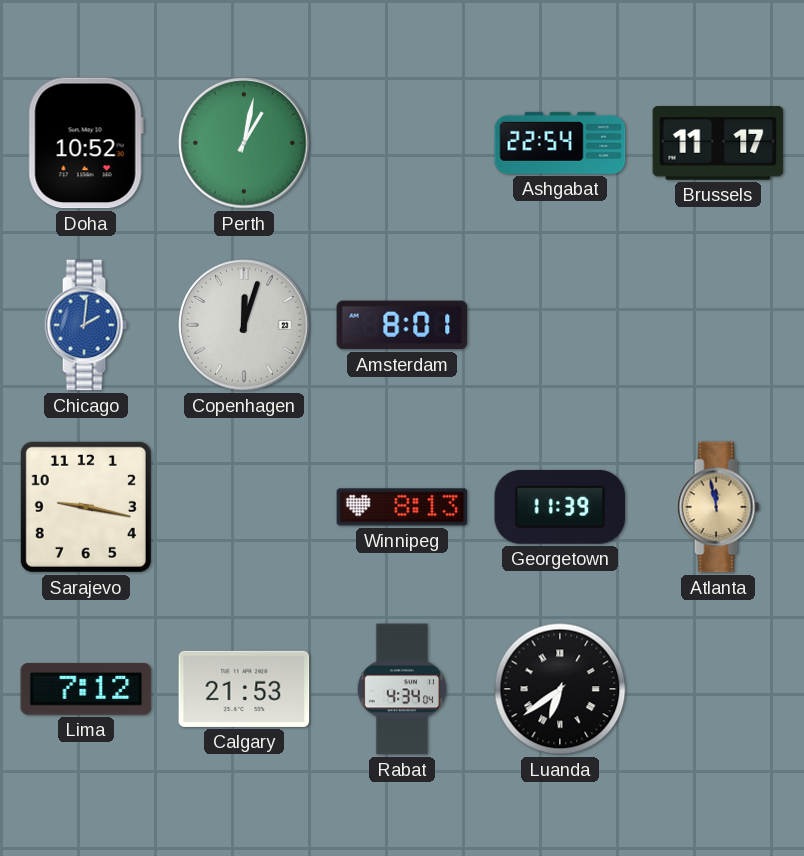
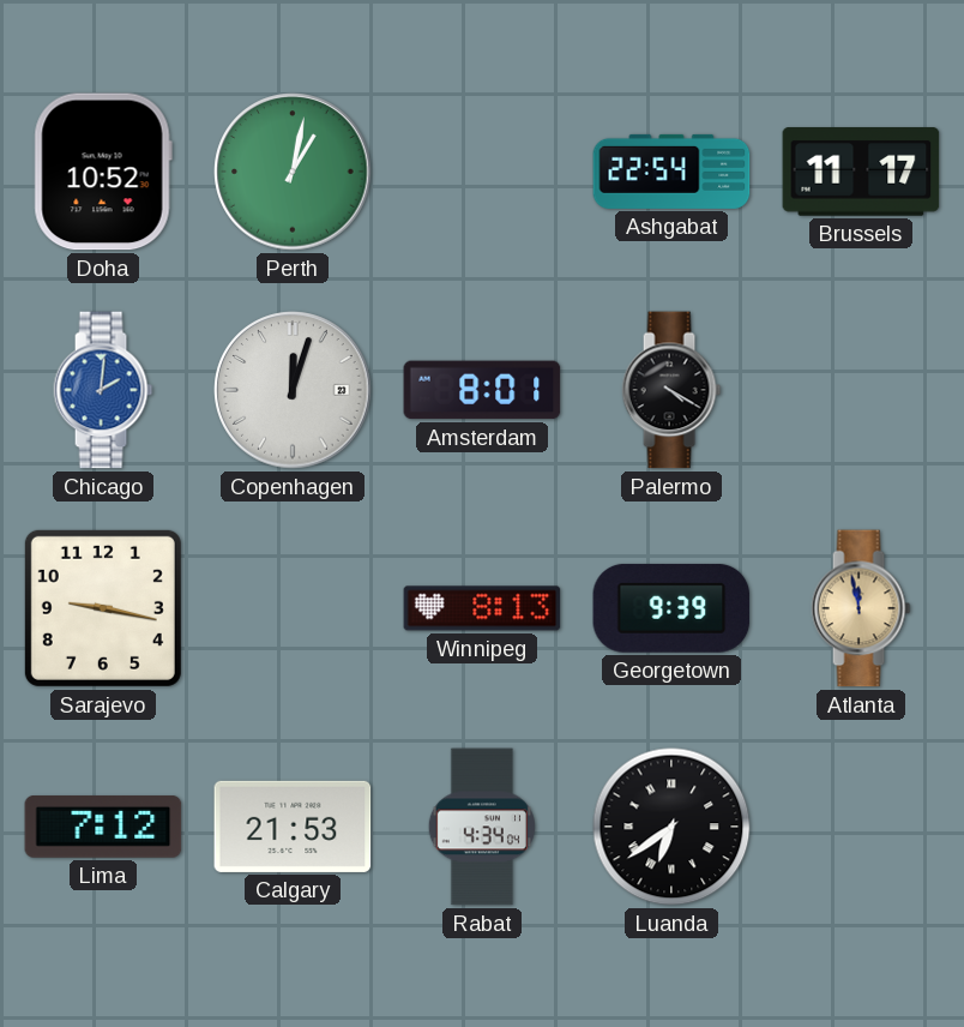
Palermo: none -> 4:20
Georgetown: 11:39 -> 9:39
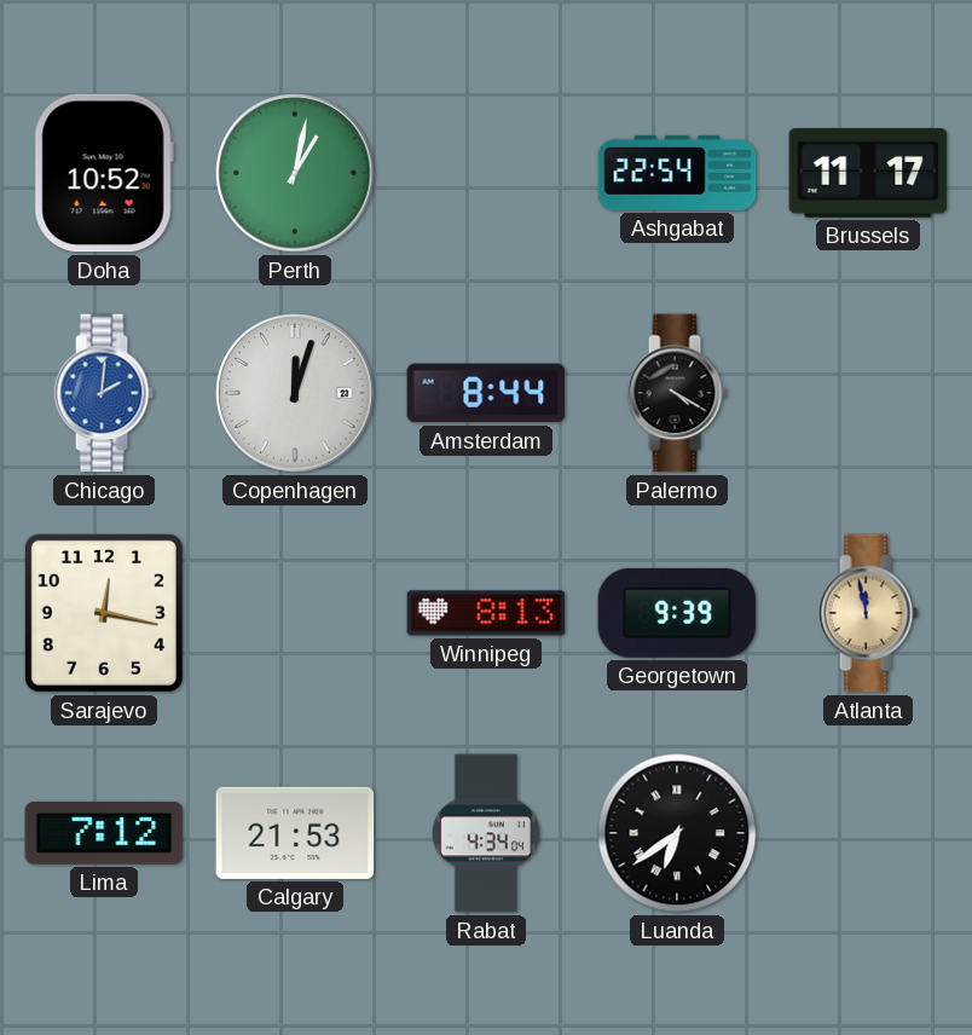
Amsterdam: 8:01 -> 8:44
Sarajevo: 9:17 -> 12:17
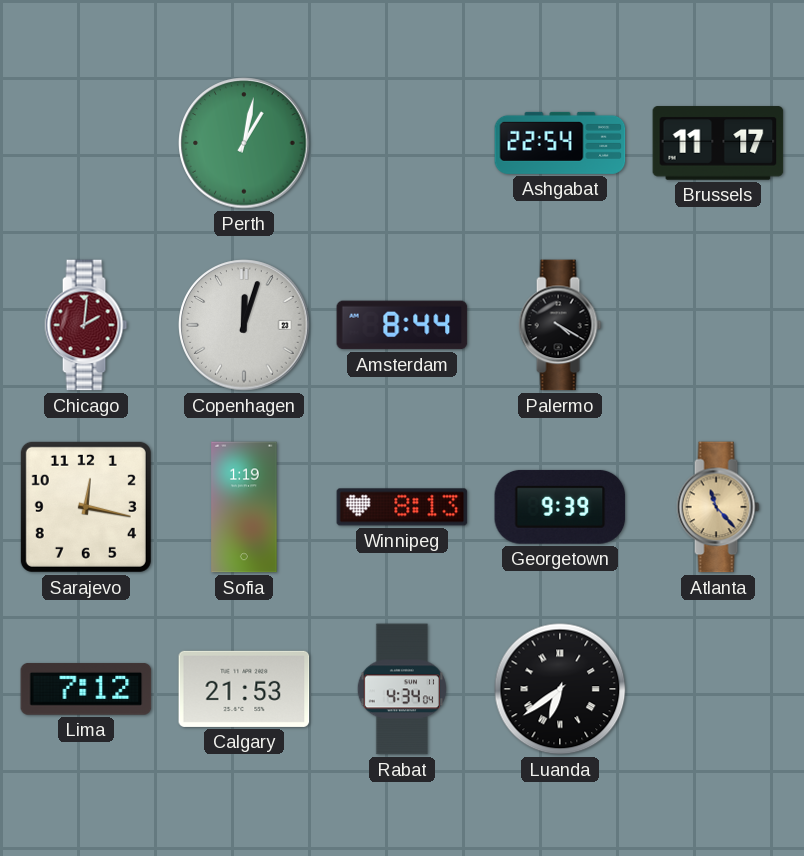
Doha: 10:52 -> none
Chicago dial: blue -> burgundy
Sofia: none -> 1:19
Atlanta: 11:58 -> 11:23
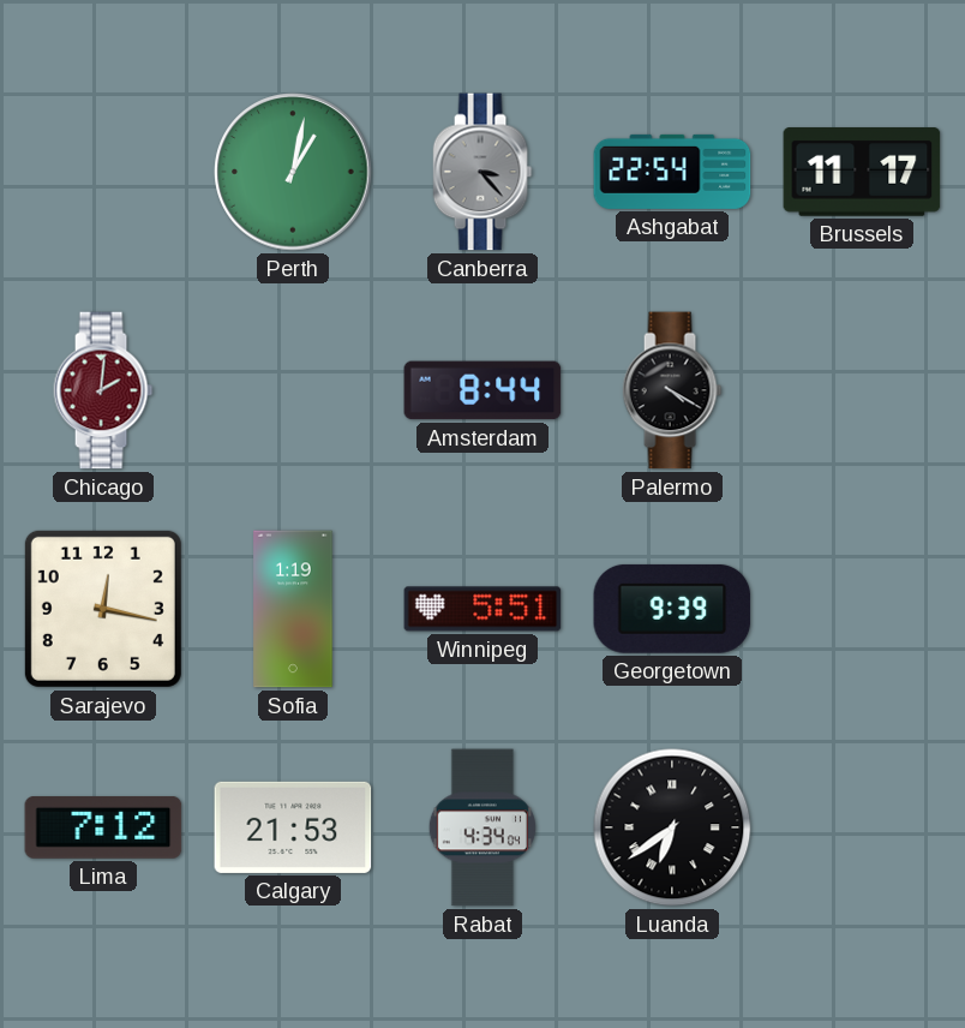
Canberra: none -> 3:23
Copenhagen: 12:03 -> none
Winnipeg: 8:13 -> 5:51
Atlanta: 11:23 -> none
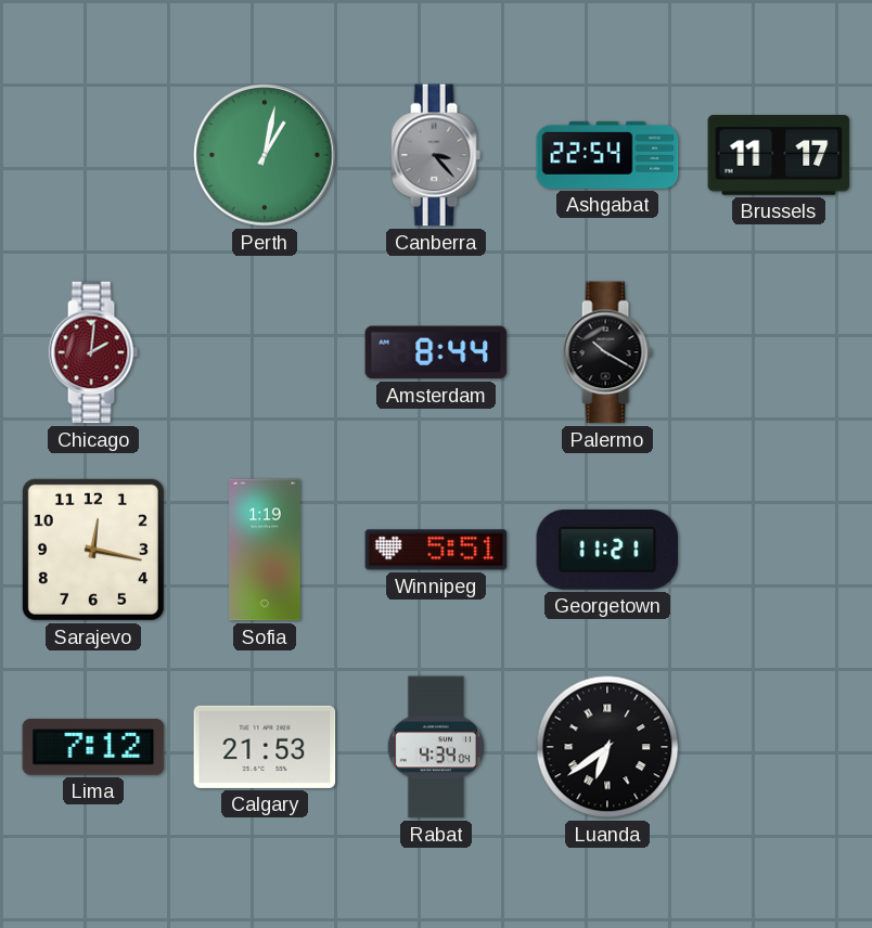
Palermo: 4:20 -> 10:20
Georgetown: 9:39 -> 11:21
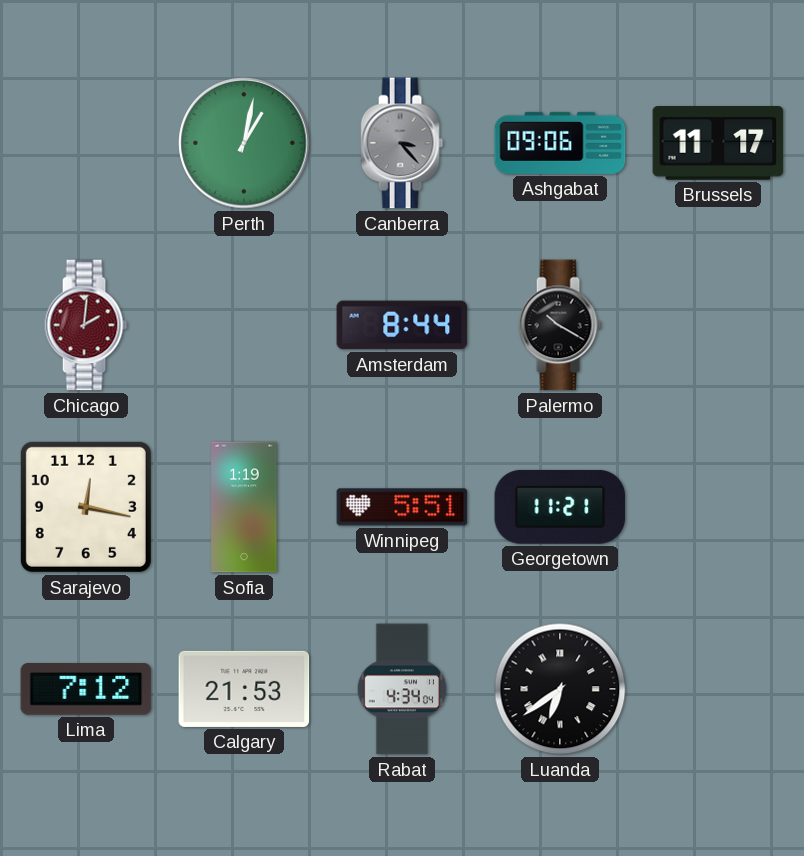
Ashgabat: 22:54 -> 09:06
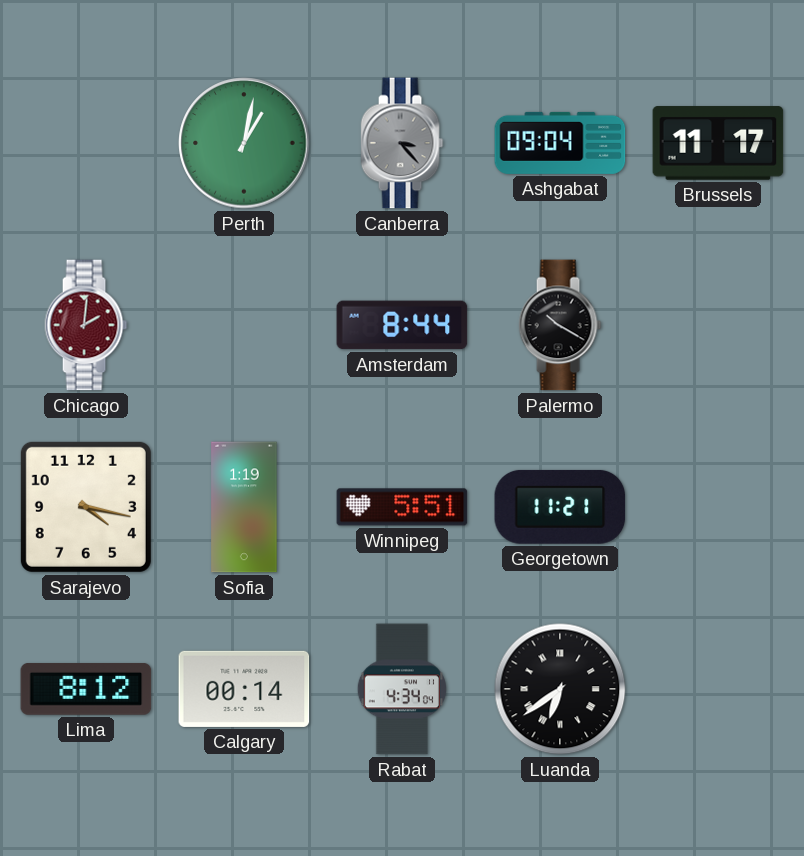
Ashgabat: 09:06 -> 09:04
Sarajevo: 12:17 -> 4:17
Lima: 7:12 -> 8:12
Calgary: 21:53 -> 00:14
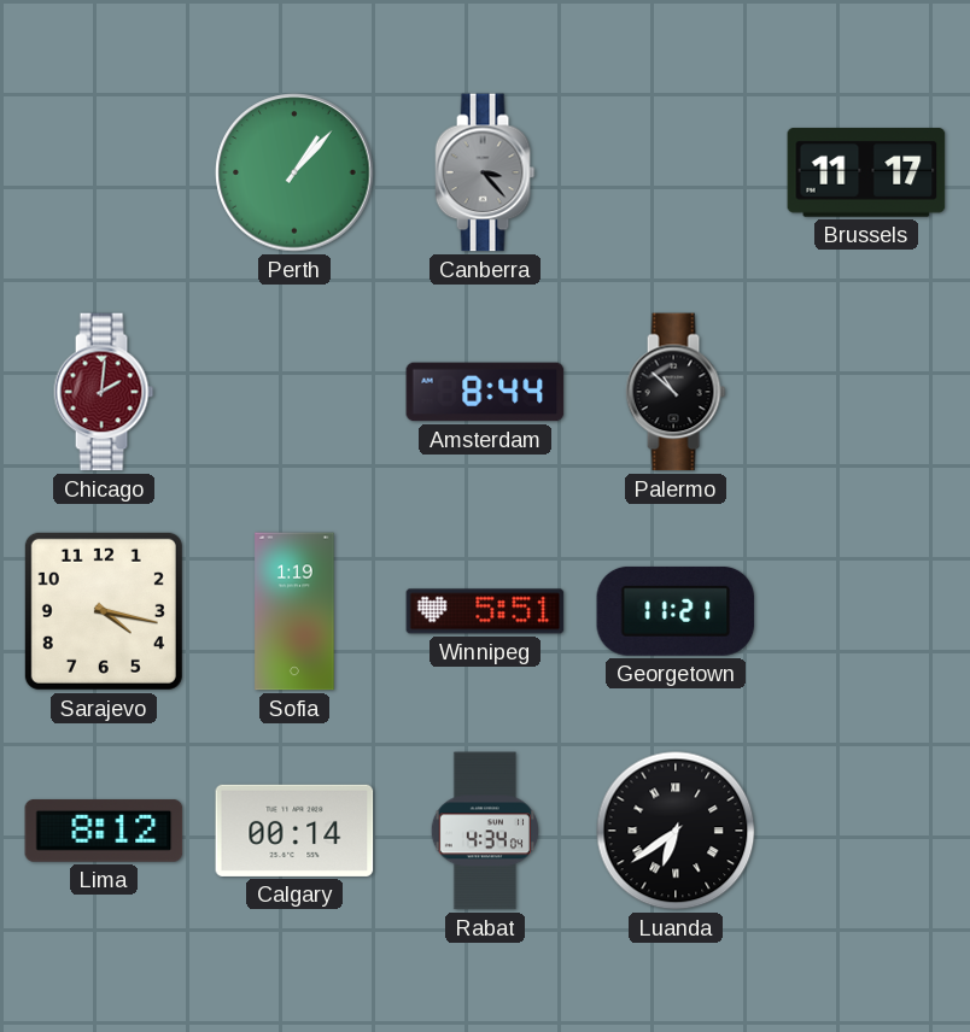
Perth: 1:02 -> 1:07
Ashgabat: 09:04 -> none
Palermo: 10:20 -> 10:52
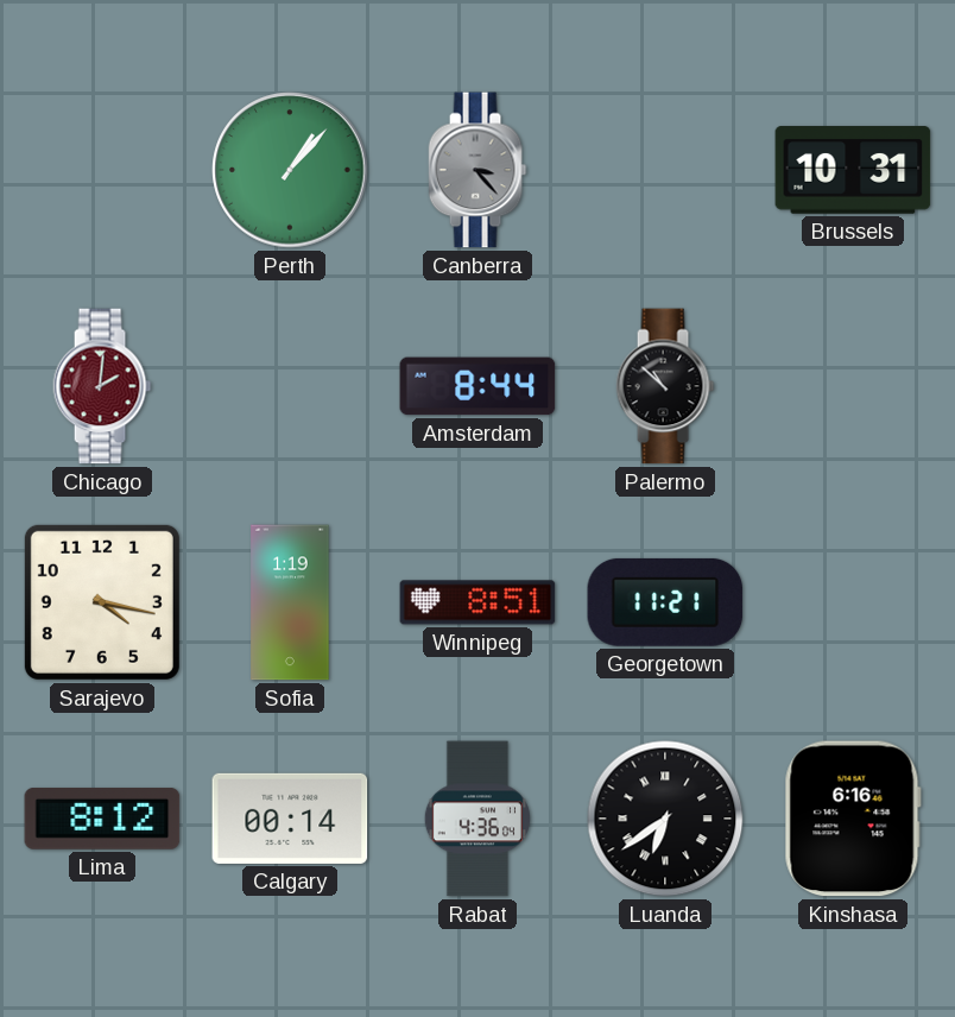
Brussels: 11:17 -> 10:31
Winnipeg: 5:51 -> 8:51
Rabat: 4:34 -> 4:36
Kinshasa: none -> 6:16
